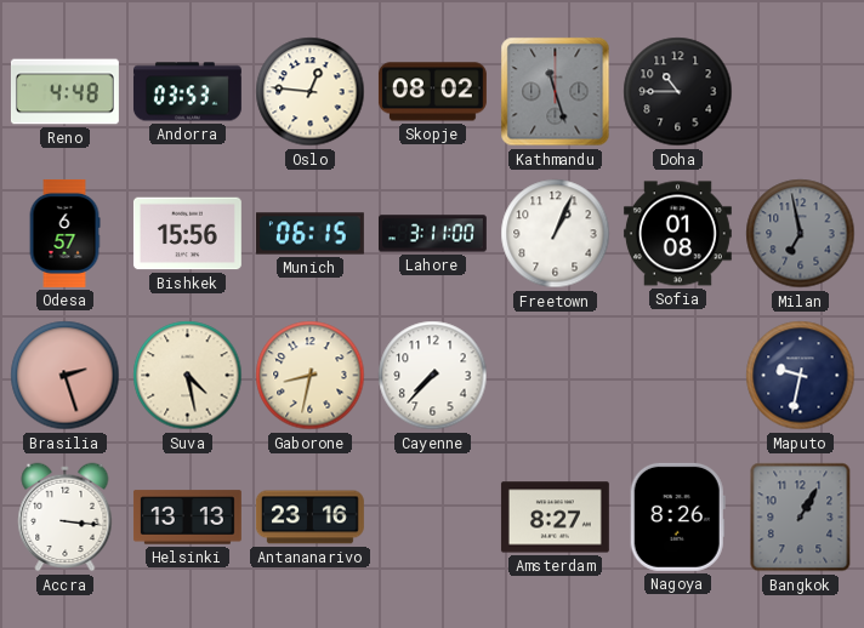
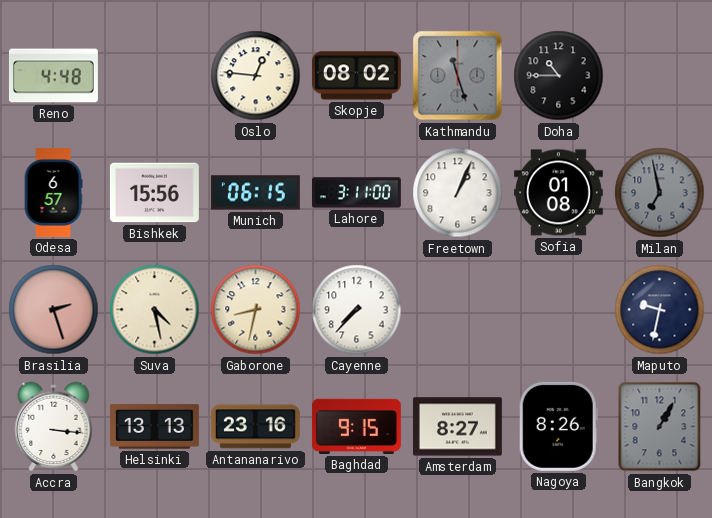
Andorra: 03:53 -> none
Baghdad: none -> 9:15
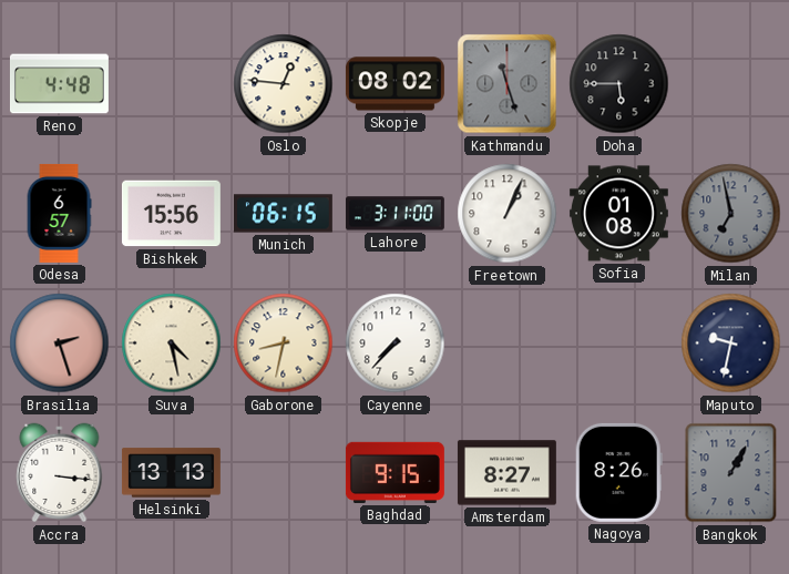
Doha: 10:45 -> 5:45
Antananarivo: 23:16 -> none
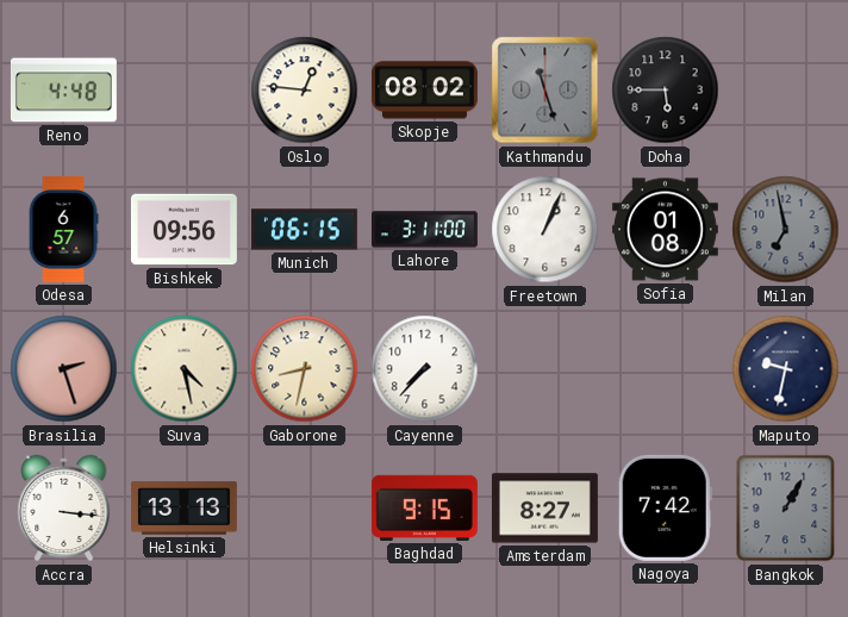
Bishkek: 15:56 -> 09:56
Nagoya: 8:26 -> 7:42
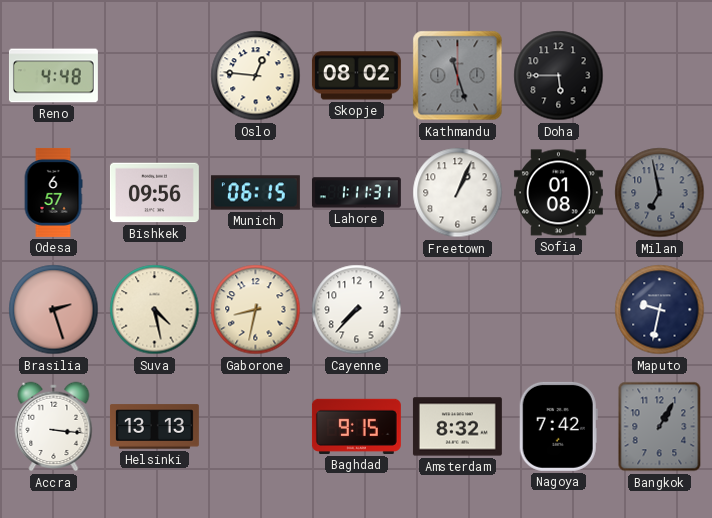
Lahore: 3:11 -> 1:11
Amsterdam: 8:27 -> 8:32
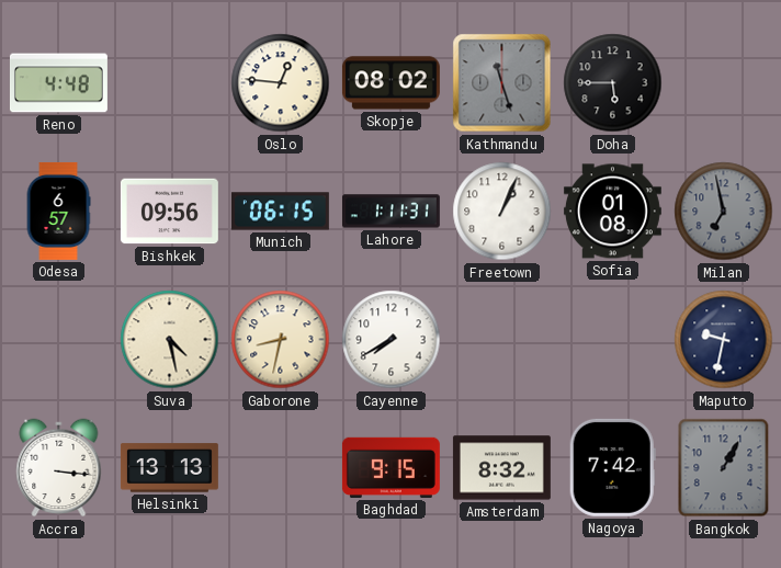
Brasilia: 2:27 -> none
Cayenne: 7:37 -> 7:40
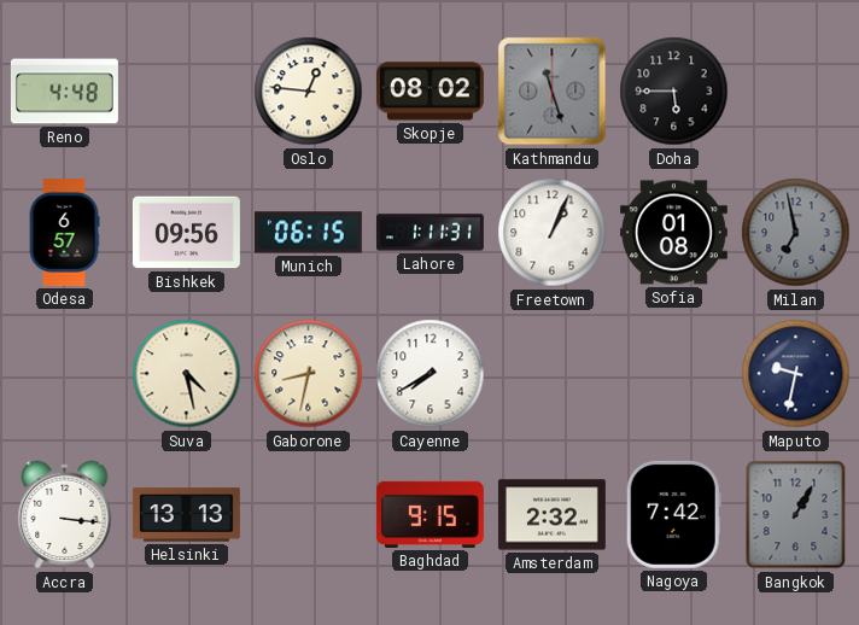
Amsterdam: 8:32 -> 2:32
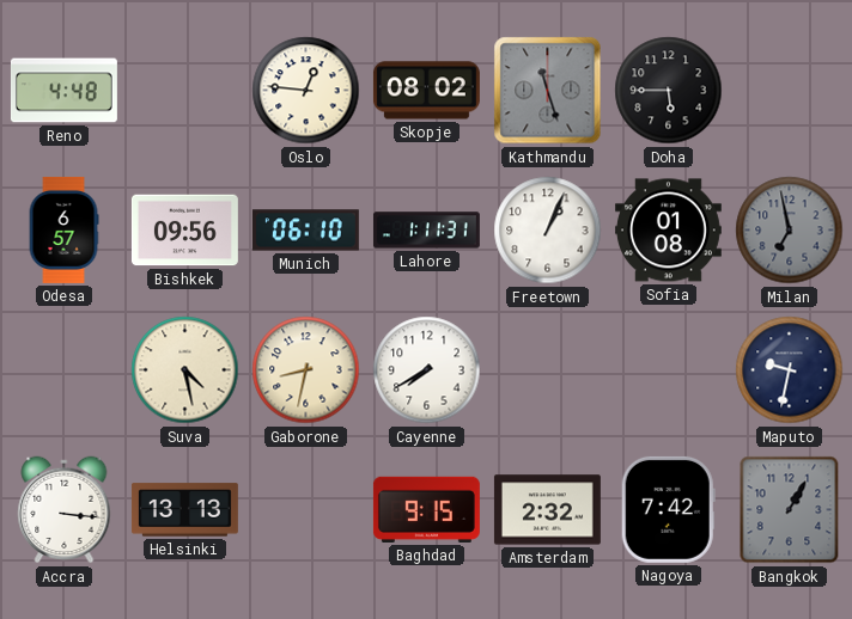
Munich: 06:15 -> 06:10
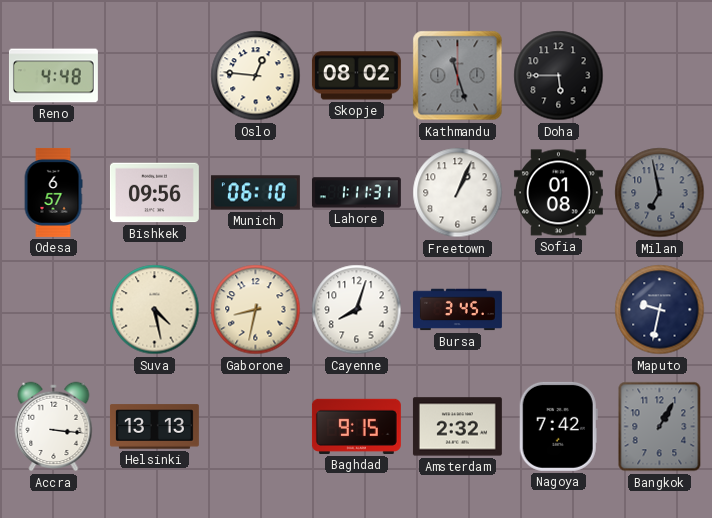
Cayenne: 7:40 -> 8:03
Bursa: none -> 3:45
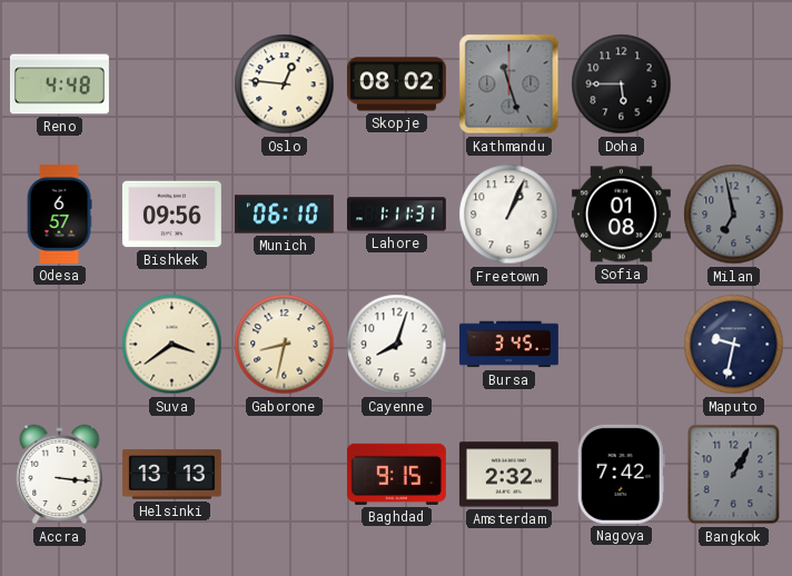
Suva: 4:28 -> 3:39
